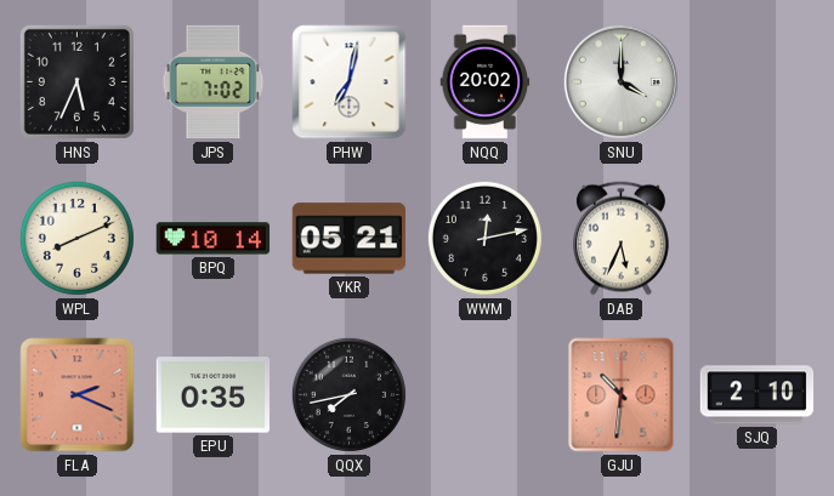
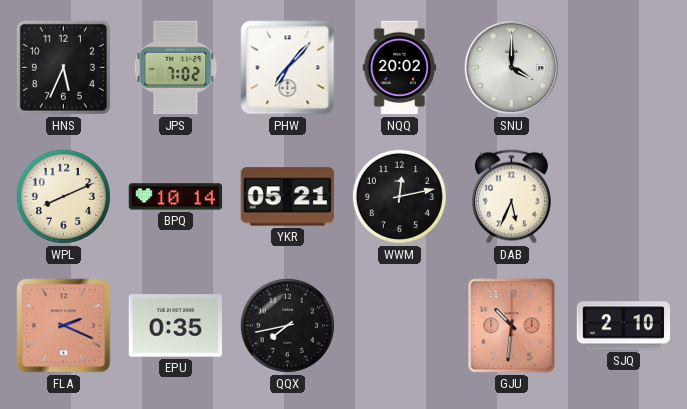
PHW: 7:02 -> 7:07
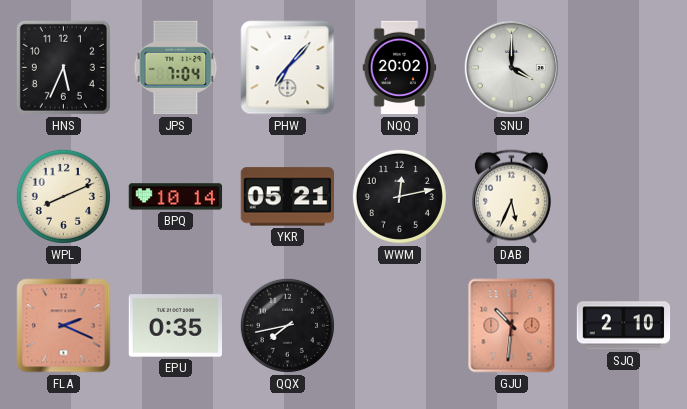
JPS: 7:02 -> 7:04
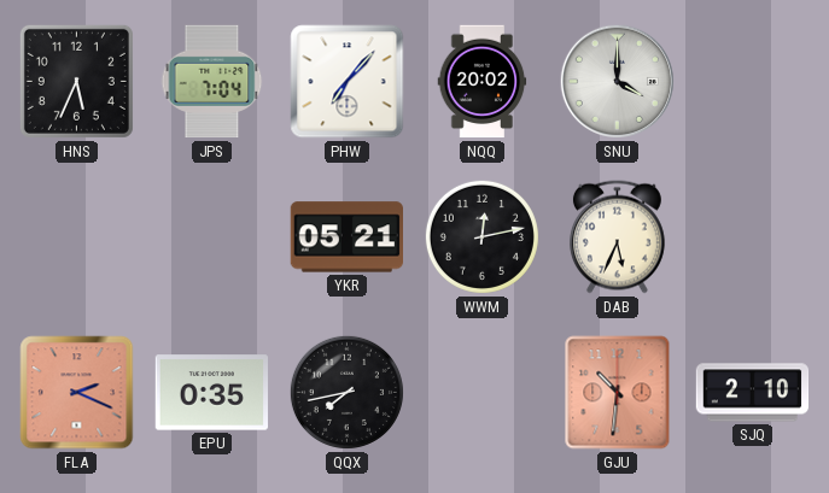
WPL: 8:11 -> none
BPQ: 10:14 -> none
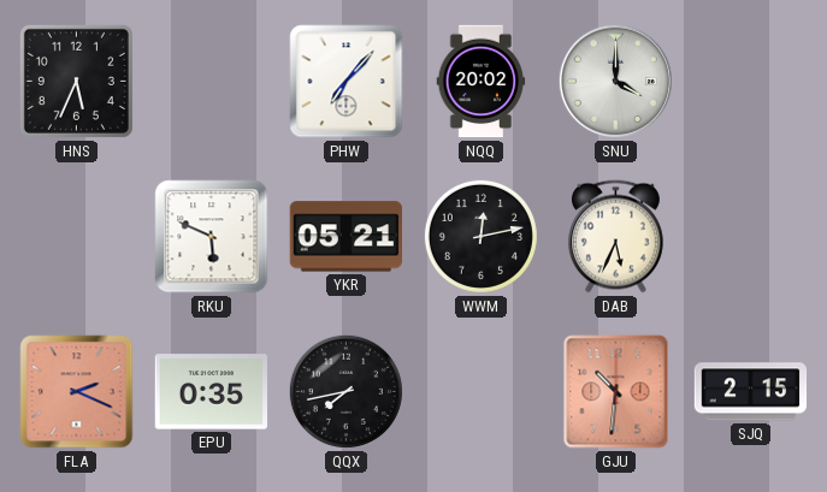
JPS: 7:04 -> none
RKU: none -> 5:49
SJQ: 2:10 -> 2:15
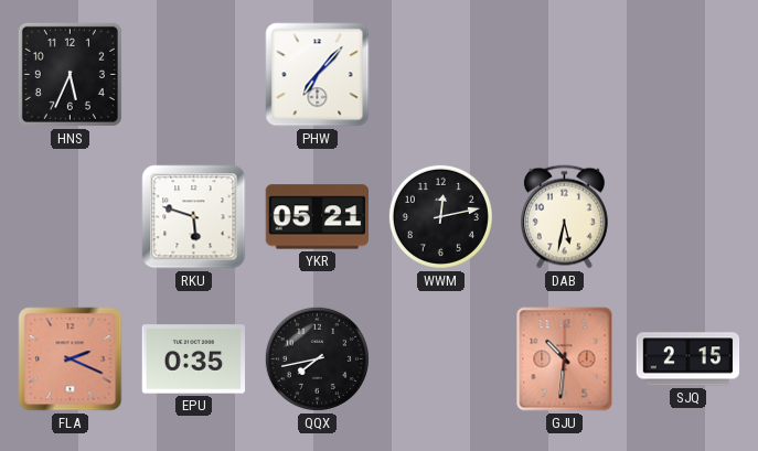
NQQ: 20:02 -> none
SNU: 4:00 -> none
RKU: 5:49 -> 5:48
DAB: 5:34 -> 5:32
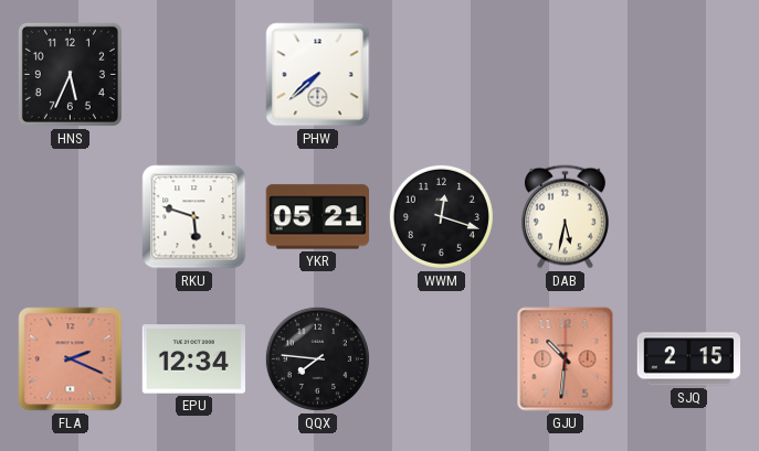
PHW: 7:07 -> 7:38
WWM: 12:13 -> 12:18
EPU: 0:35 -> 12:34
QQX: 7:43 -> 7:46
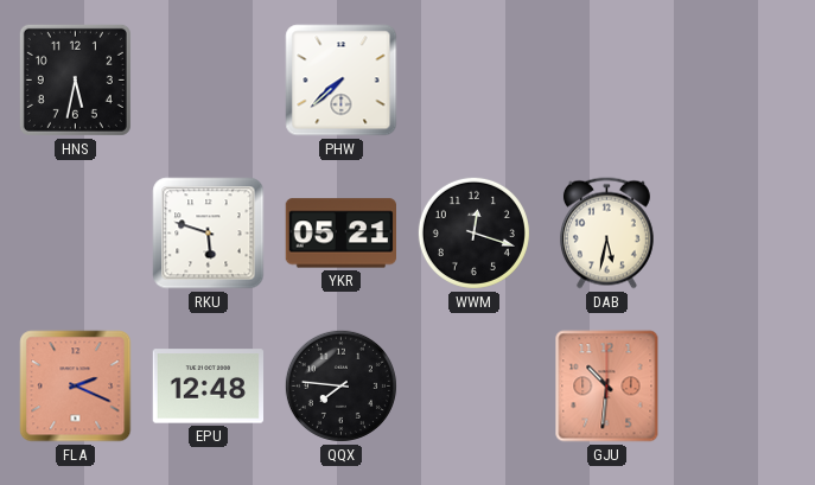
HNS: 5:34 -> 5:32
EPU: 12:34 -> 12:48
SJQ: 2:15 -> none
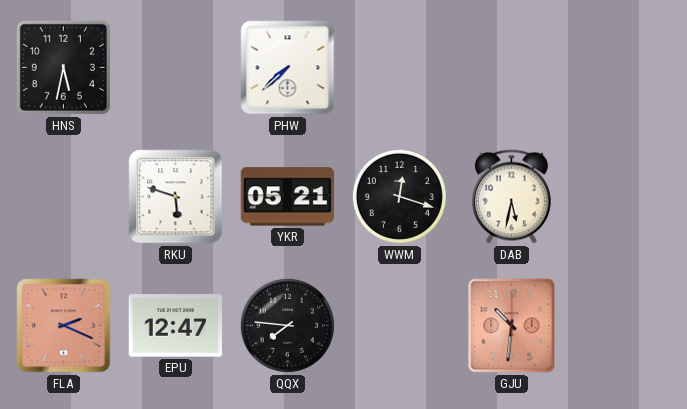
EPU: 12:48 -> 12:47
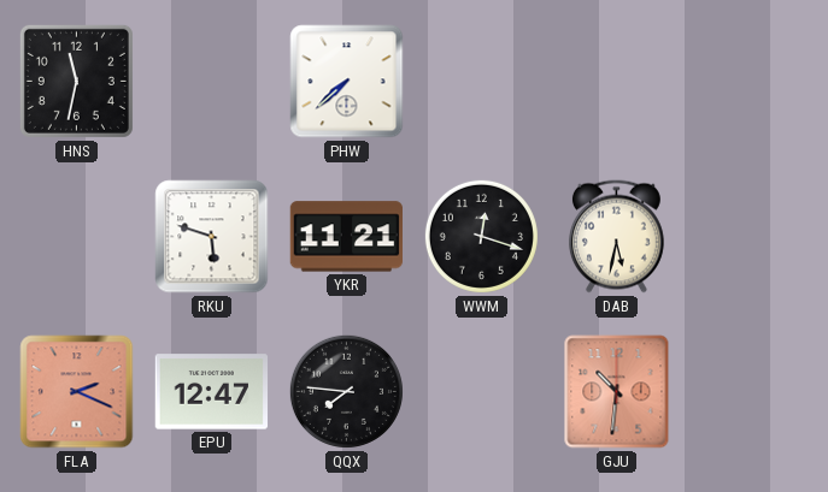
HNS: 5:32 -> 11:32
YKR: 05:21 -> 11:21
